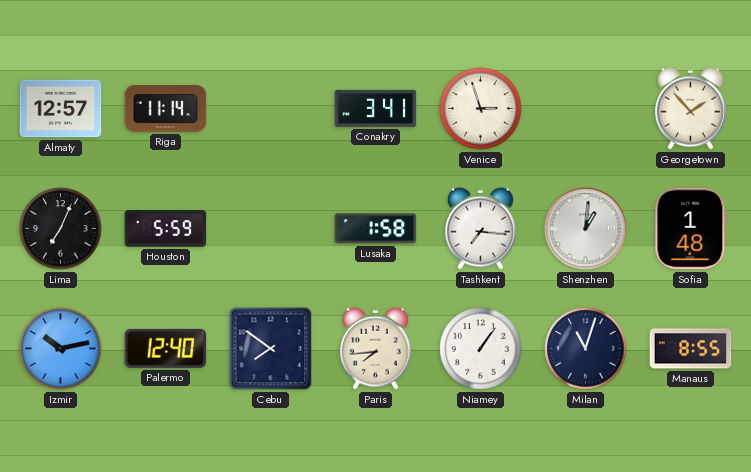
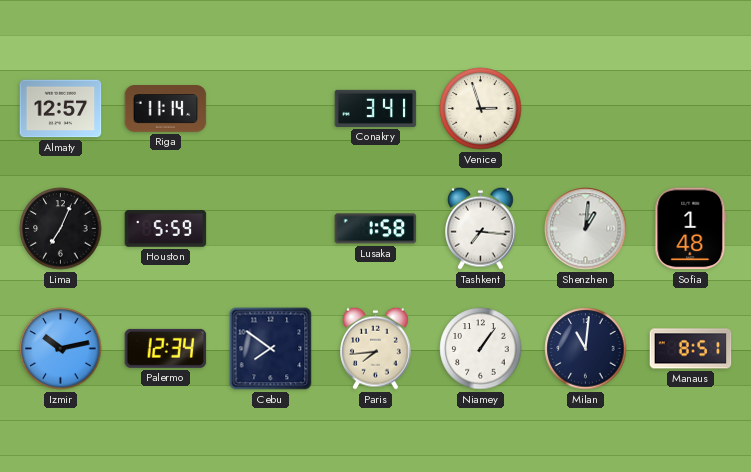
Georgetown: 1:53 -> none
Palermo: 12:40 -> 12:34
Milan: 11:03 -> 11:01
Manaus: 8:55 -> 8:51
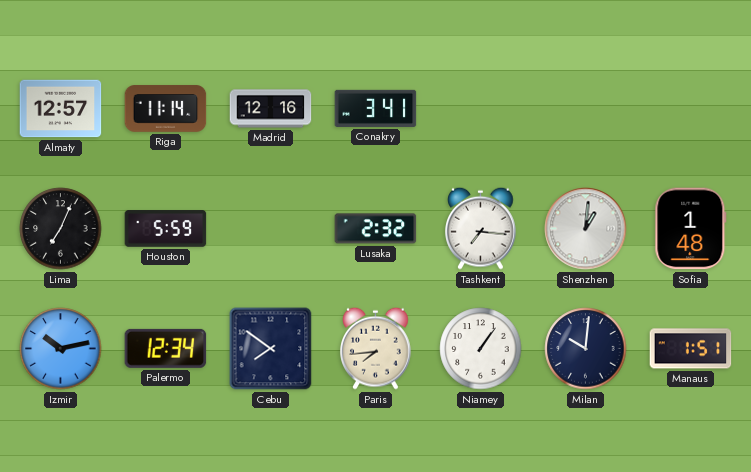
Madrid: none -> 12:16
Venice: 2:57 -> none
Lusaka: 1:58 -> 2:32
Milan: 11:01 -> 10:01
Manaus: 8:51 -> 1:51
